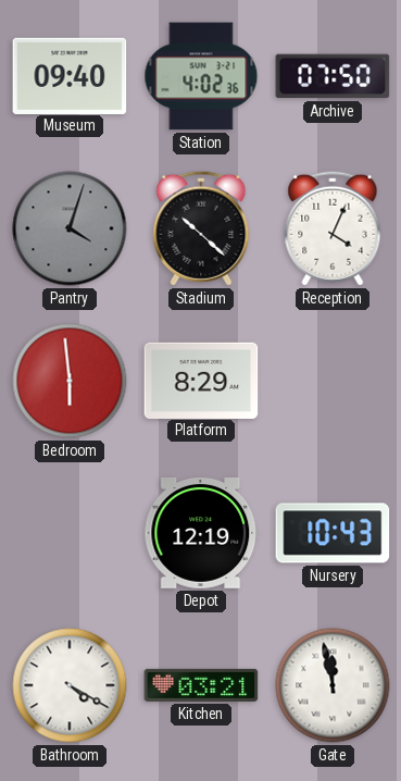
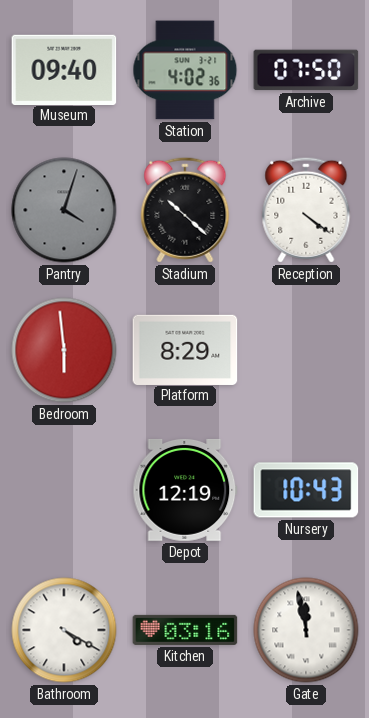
Reception: 4:04 -> 4:21
Kitchen: 03:21 -> 03:16
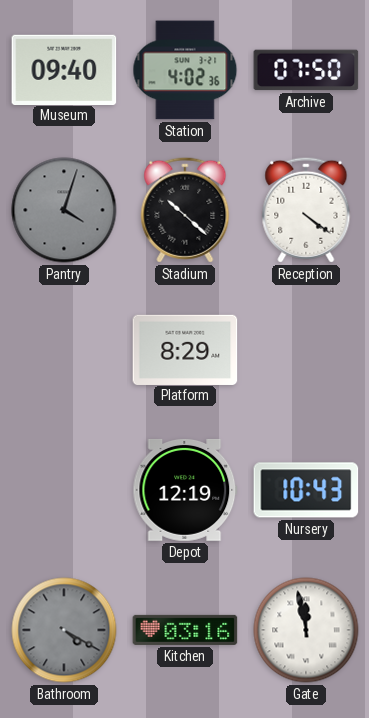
Bedroom: 5:59 -> none
Bathroom dial: white -> grey
